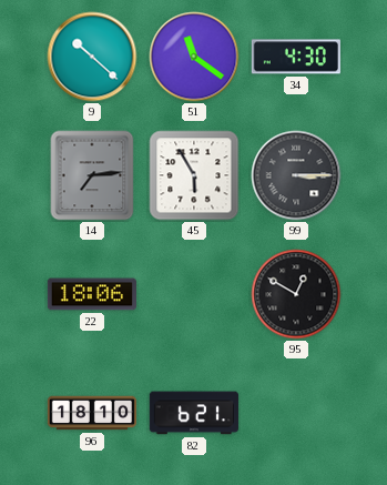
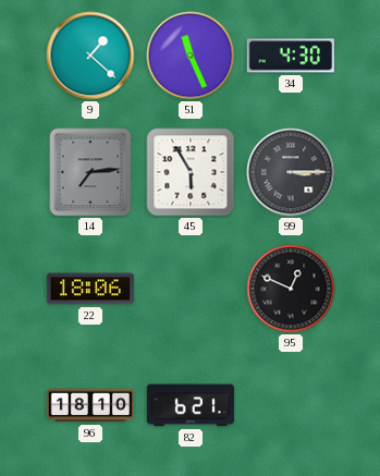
9: 10:22 -> 1:22
51: 11:21 -> 11:26
95: 12:50 -> 12:49
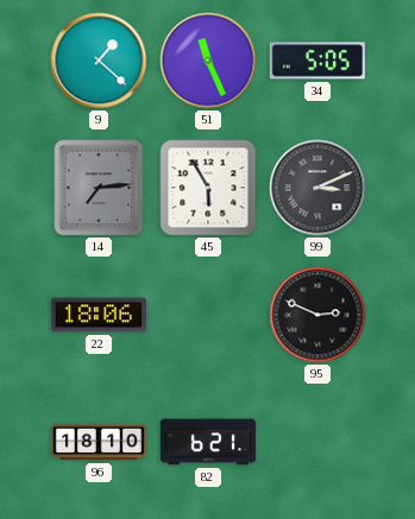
34: 4:30 -> 5:05
99: 3:15 -> 3:11
95: 12:49 -> 2:49
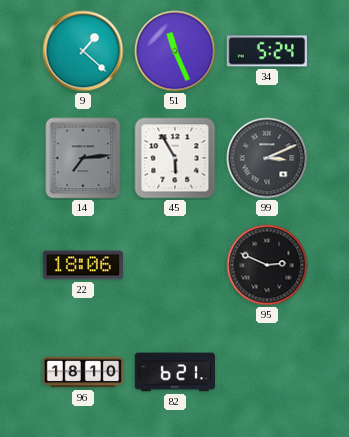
34: 5:05 -> 5:24
